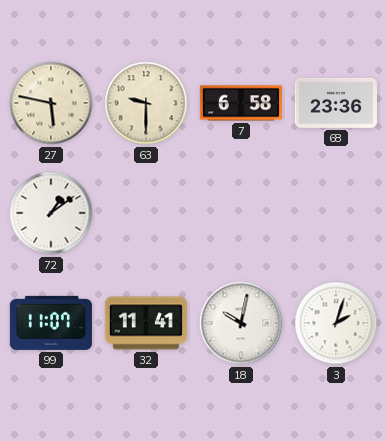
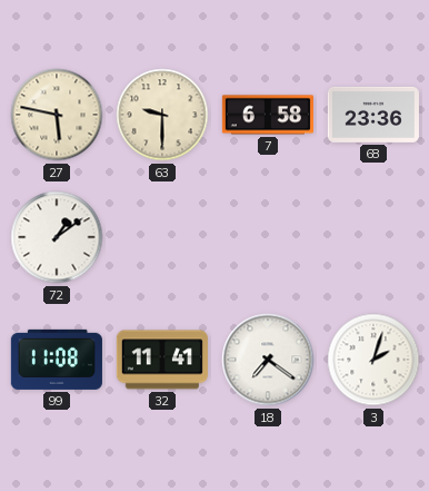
99: 11:07 -> 11:08
18: 10:02 -> 7:21
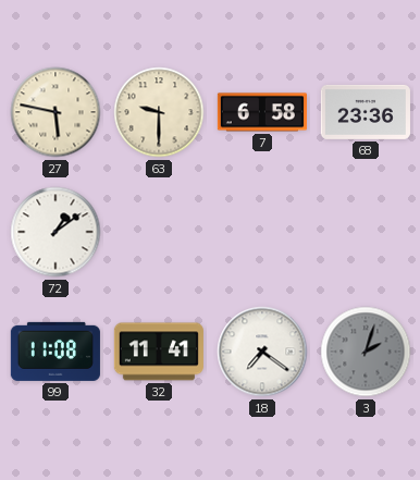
3 dial: white -> grey
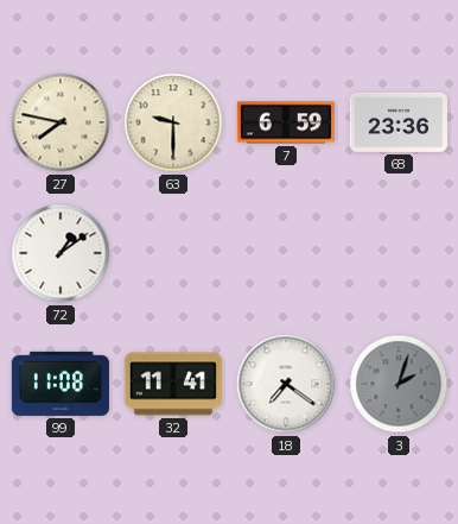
27: 5:47 -> 7:47
7: 6:58 -> 6:59
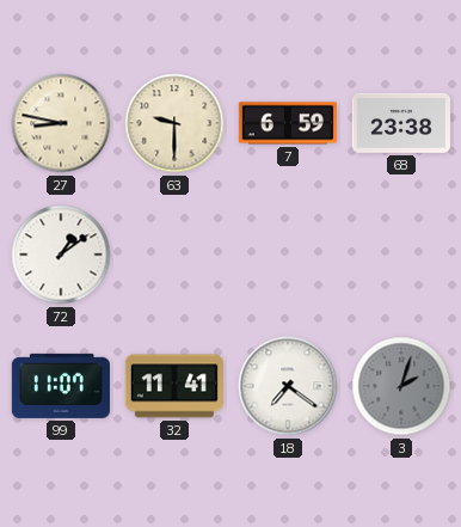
27: 7:47 -> 8:47
68: 23:36 -> 23:38
99: 11:08 -> 11:07
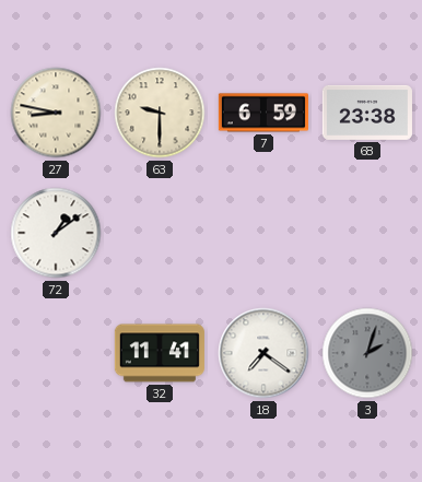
99: 11:07 -> none
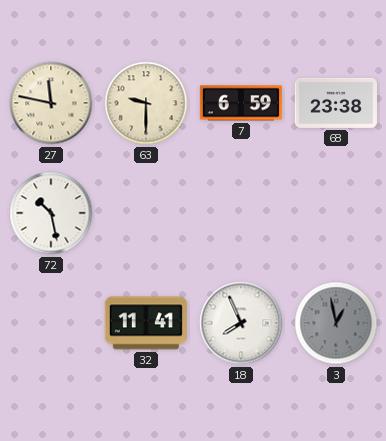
27: 8:47 -> 11:47
72: 1:09 -> 10:28
18: 7:21 -> 7:56
3: 2:03 -> 12:58
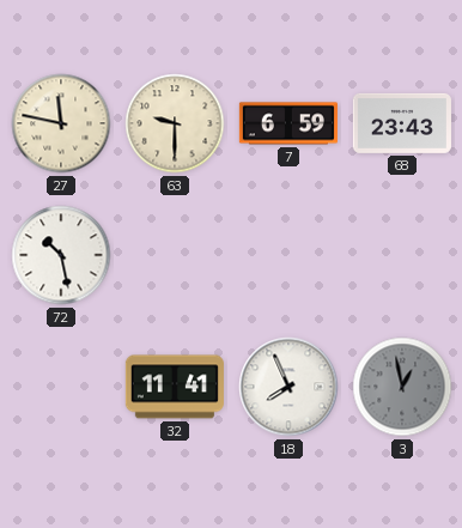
68: 23:38 -> 23:43
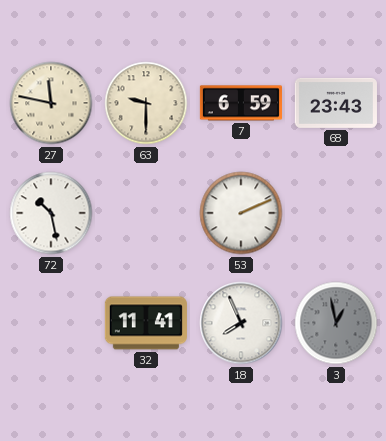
53: none -> 2:11
